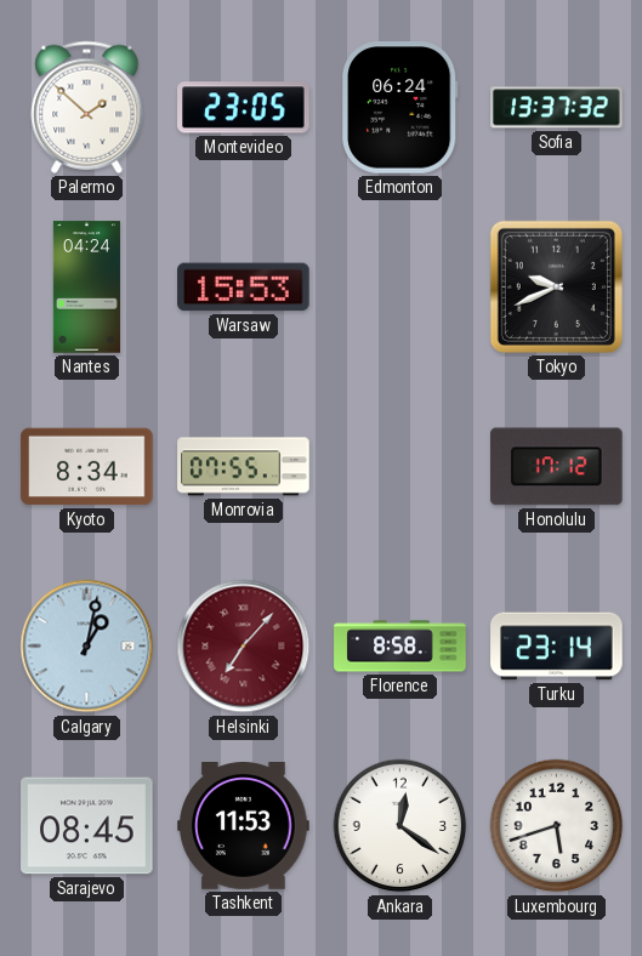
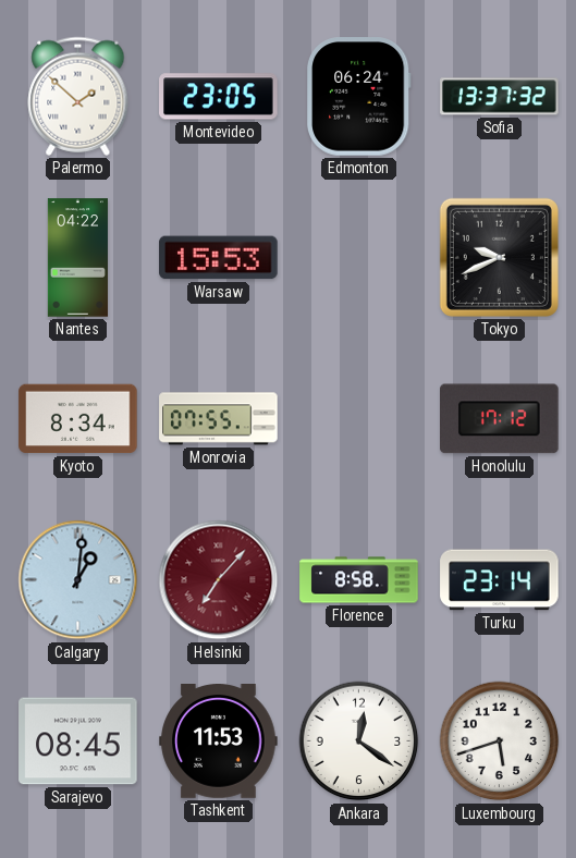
Nantes: 04:24 -> 04:22
Calgary: 1:02 -> 1:01
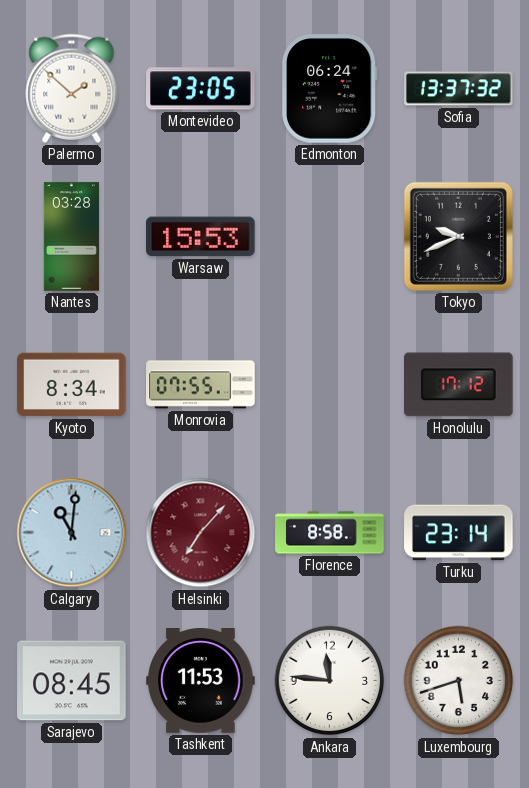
Nantes: 04:22 -> 03:28
Calgary: 1:01 -> 11:01
Ankara: 12:21 -> 11:46
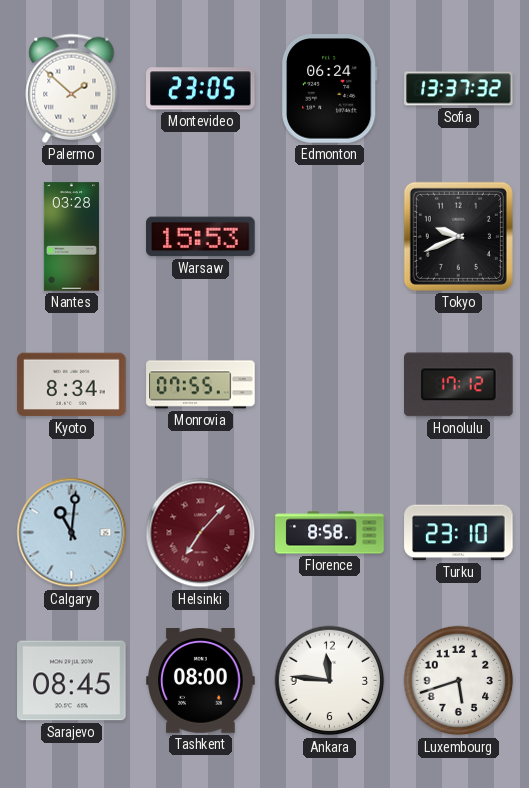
Turku: 23:14 -> 23:10
Tashkent: 11:53 -> 08:00
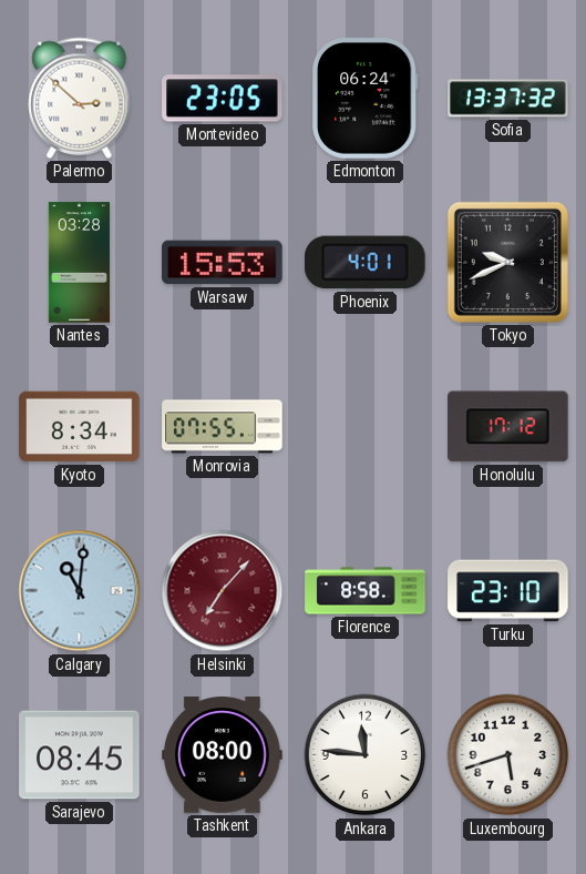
Palermo: 1:52 -> 2:52
Phoenix: none -> 4:01
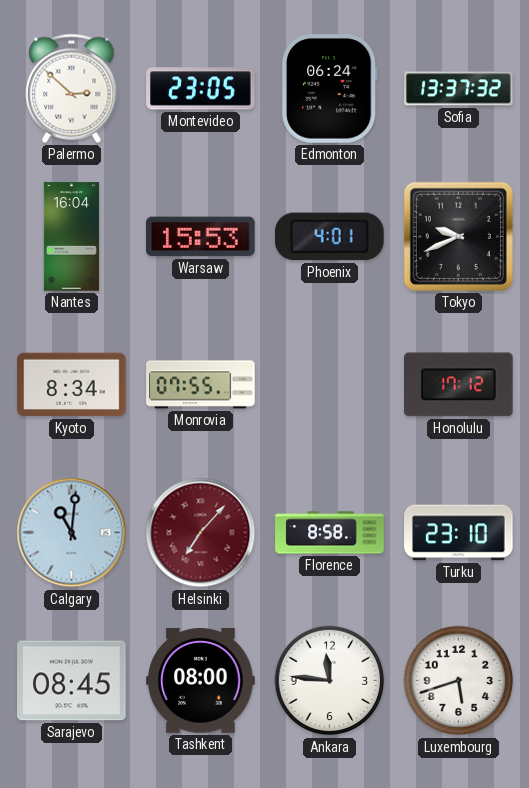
Nantes: 03:28 -> 16:04
